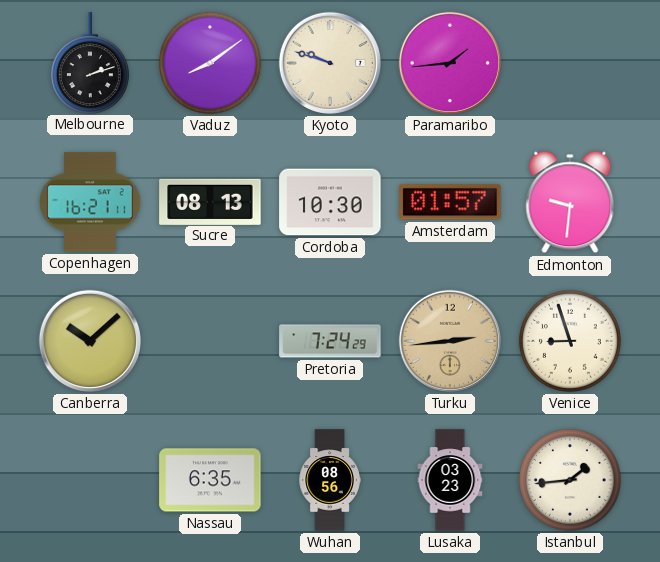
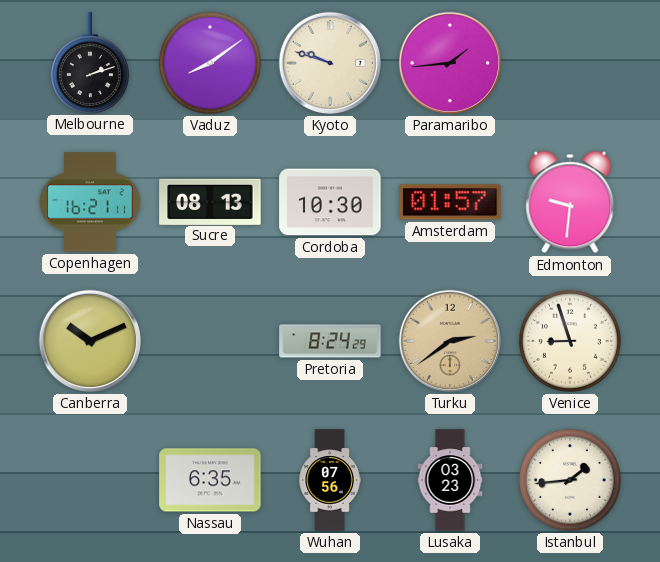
Canberra: 10:08 -> 10:11
Pretoria: 7:24 -> 8:24
Turku: 2:44 -> 2:39
Wuhan: 08:56 -> 07:56
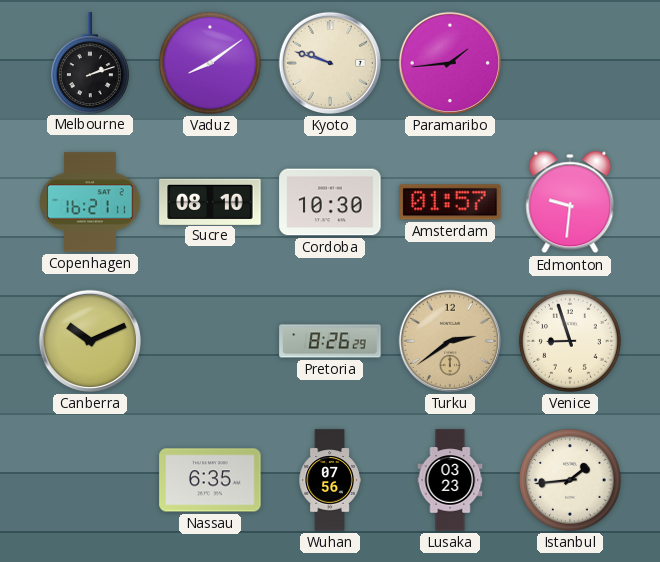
Sucre: 08:13 -> 08:10
Pretoria: 8:24 -> 8:26
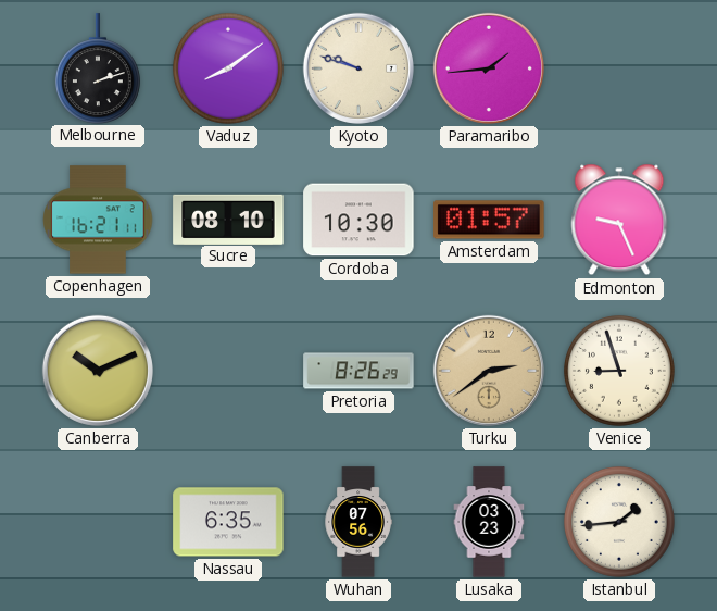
Edmonton: 9:31 -> 9:26
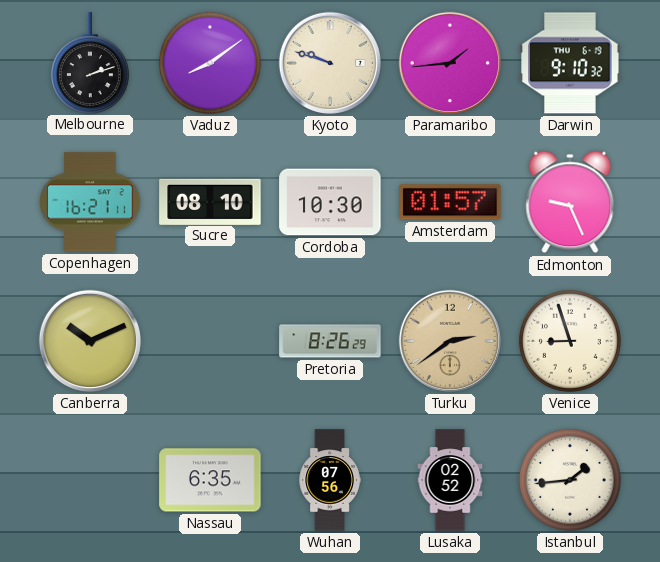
Darwin: none -> 9:10
Lusaka: 03:23 -> 02:52
